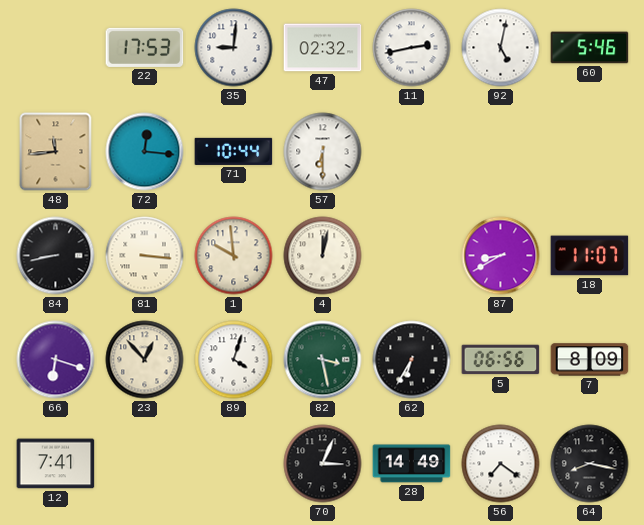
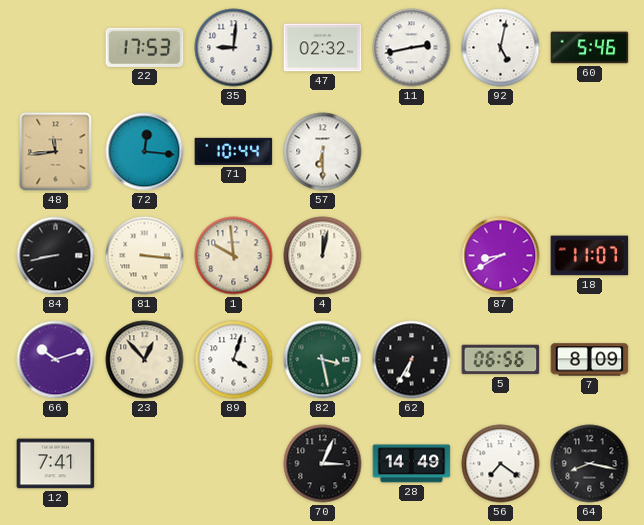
66: 6:18 -> 10:12
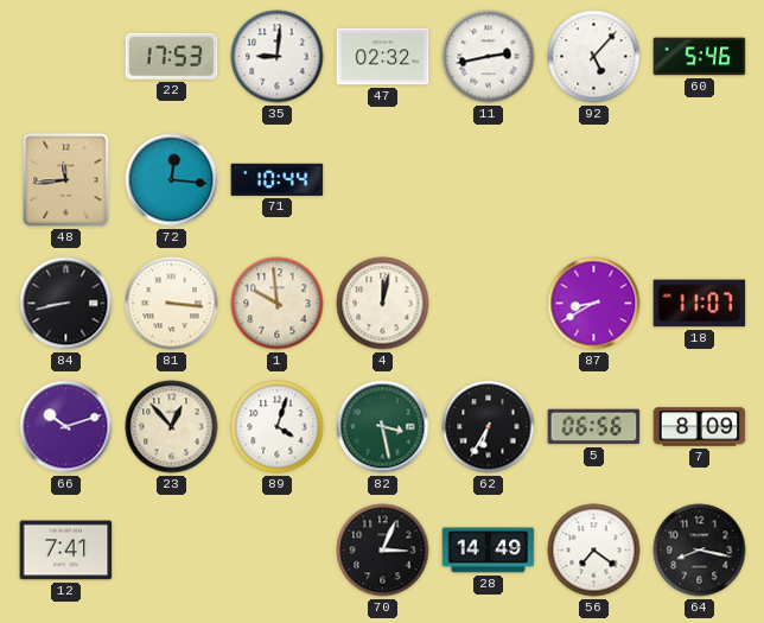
92: 5:02 -> 5:07
57: 6:30 -> none
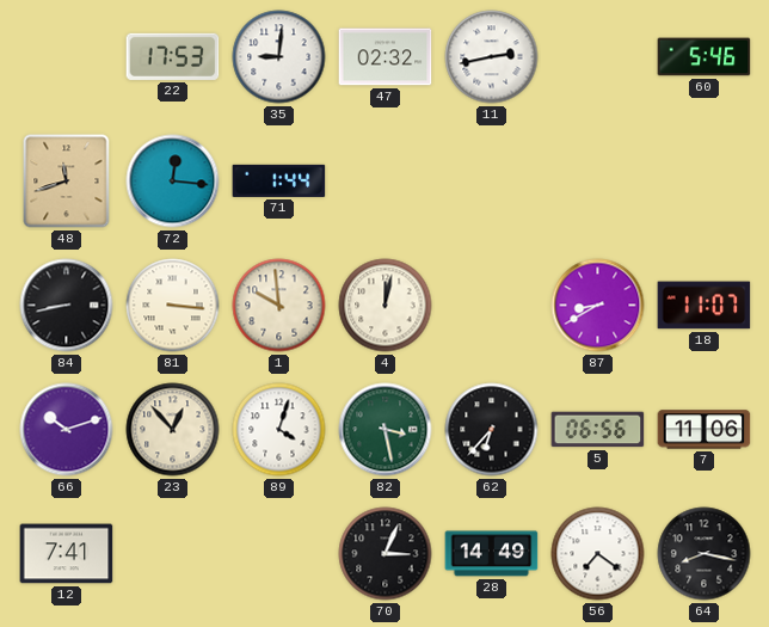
92: 5:07 -> none
48: 11:44 -> 11:42
71: 10:44 -> 1:44
62: 6:35 -> 6:37
7: 8:09 -> 11:06
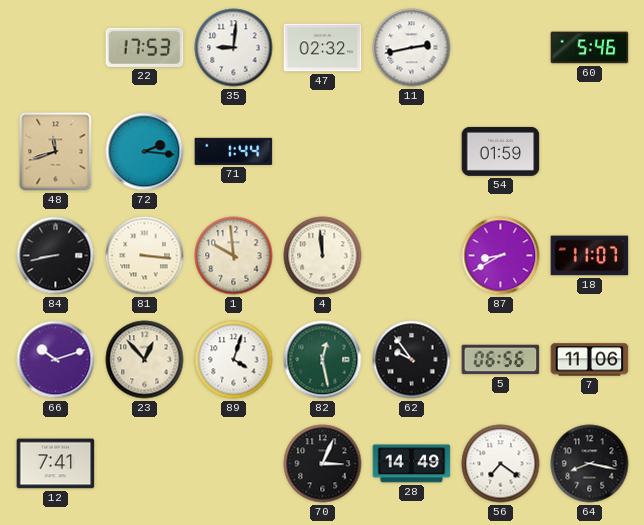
72: 12:16 -> 2:16
54: none -> 01:59
4: 12:02 -> 11:59
82: 3:28 -> 12:28
62: 6:37 -> 9:54
